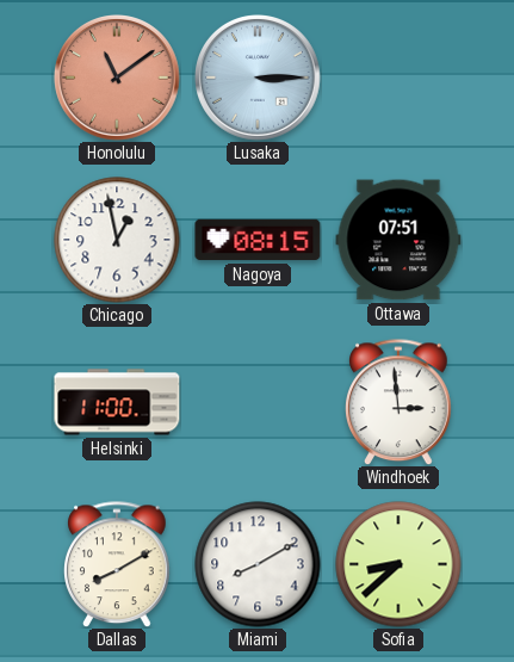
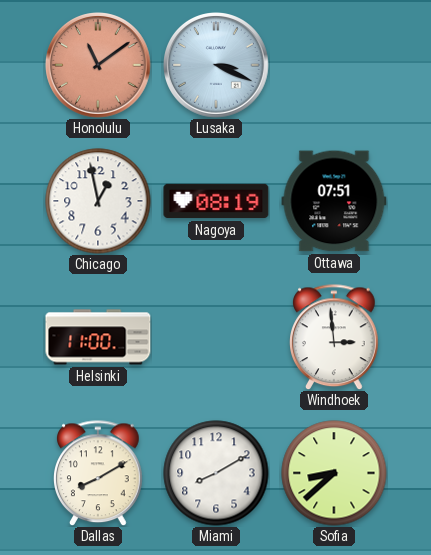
Lusaka: 3:15 -> 3:19
Nagoya: 08:15 -> 08:19
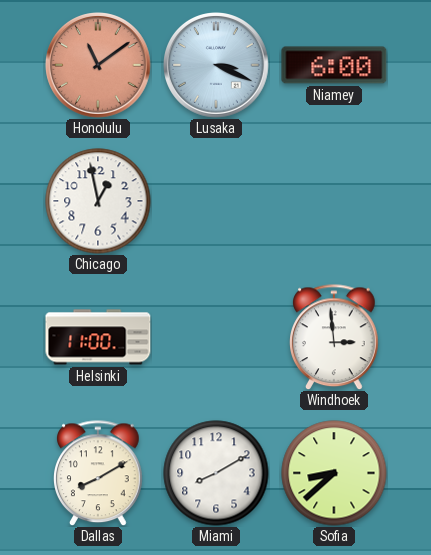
Niamey: none -> 6:00
Nagoya: 08:19 -> none
Ottawa: 07:51 -> none
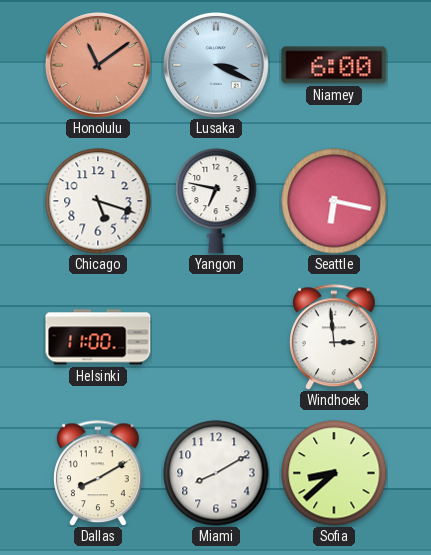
Chicago: 12:58 -> 5:18
Yangon: none -> 6:47
Seattle: none -> 6:17
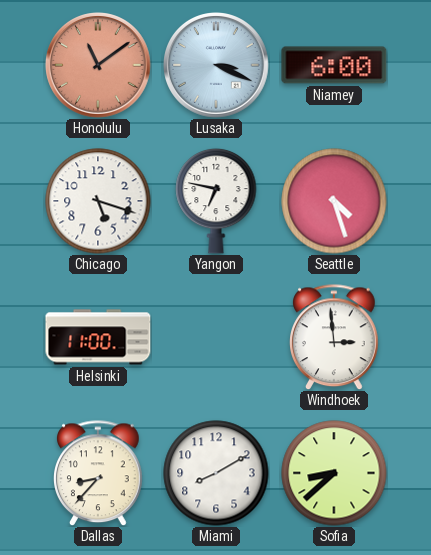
Seattle: 6:17 -> 4:27
Dallas: 8:10 -> 8:37
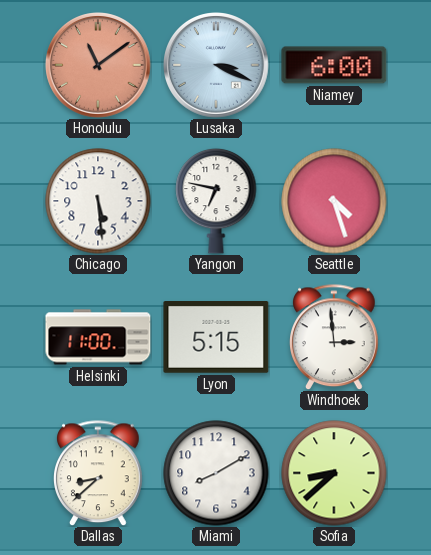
Chicago: 5:18 -> 5:29
Lyon: none -> 5:15
Dallas: 8:37 -> 8:38
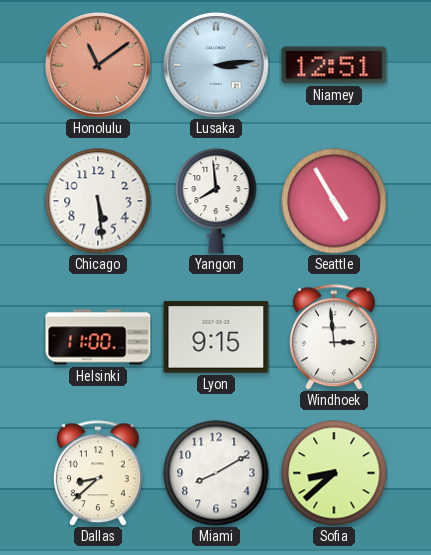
Lusaka: 3:19 -> 3:14
Niamey: 6:00 -> 12:51
Yangon: 6:47 -> 7:59
Seattle: 4:27 -> 4:55
Lyon: 5:15 -> 9:15
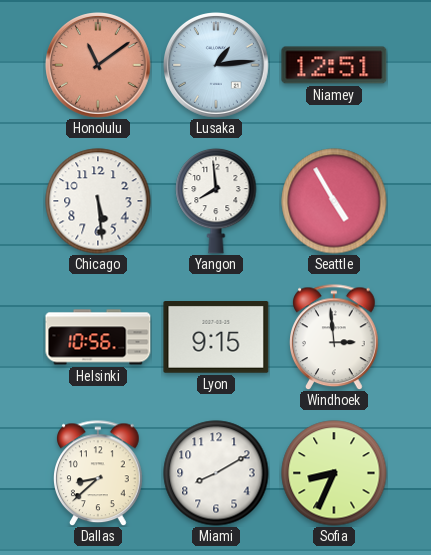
Lusaka: 3:14 -> 1:14
Helsinki: 11:00 -> 10:56
Sofia: 8:38 -> 8:34
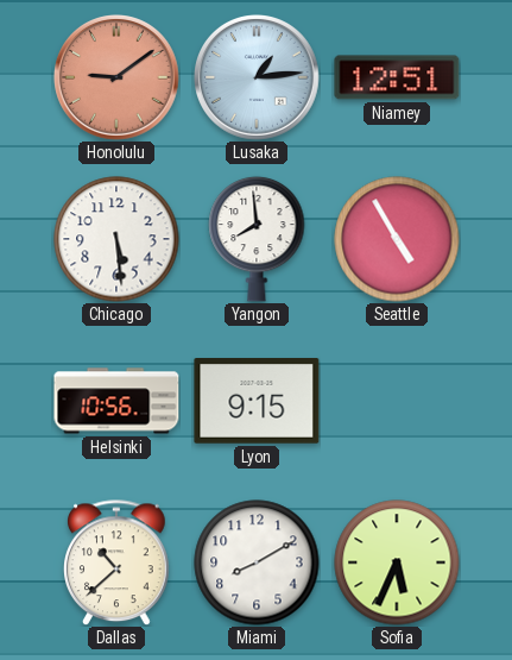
Honolulu: 11:09 -> 9:09
Windhoek: 2:59 -> none
Dallas: 8:38 -> 10:38
Sofia: 8:34 -> 5:34
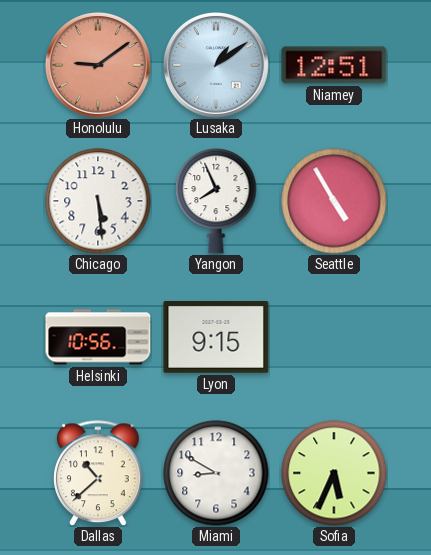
Lusaka: 1:14 -> 1:09
Yangon: 7:59 -> 7:56
Miami: 8:10 -> 8:50
